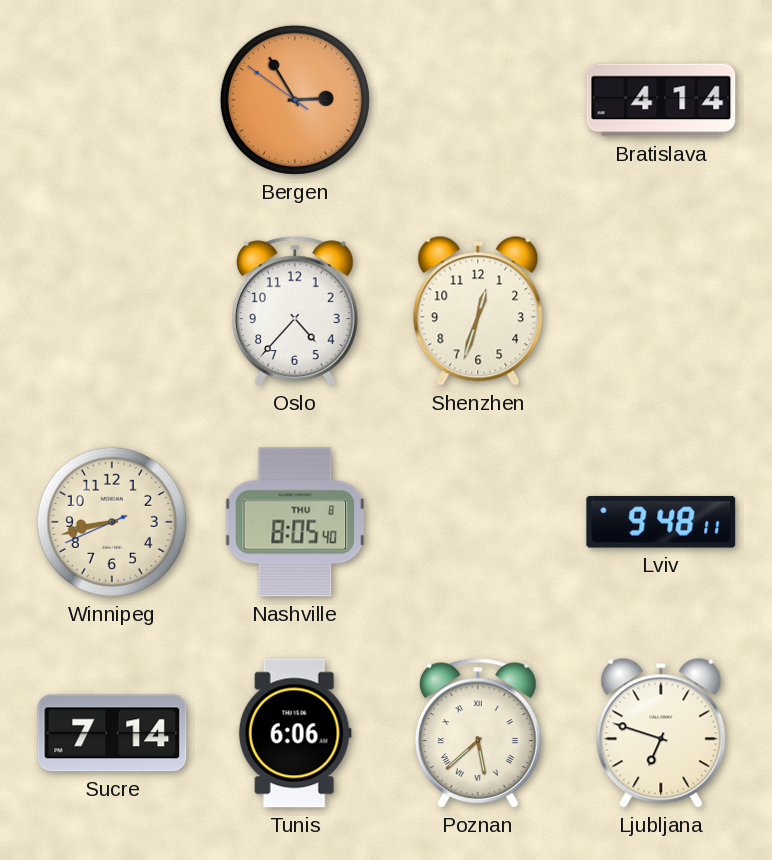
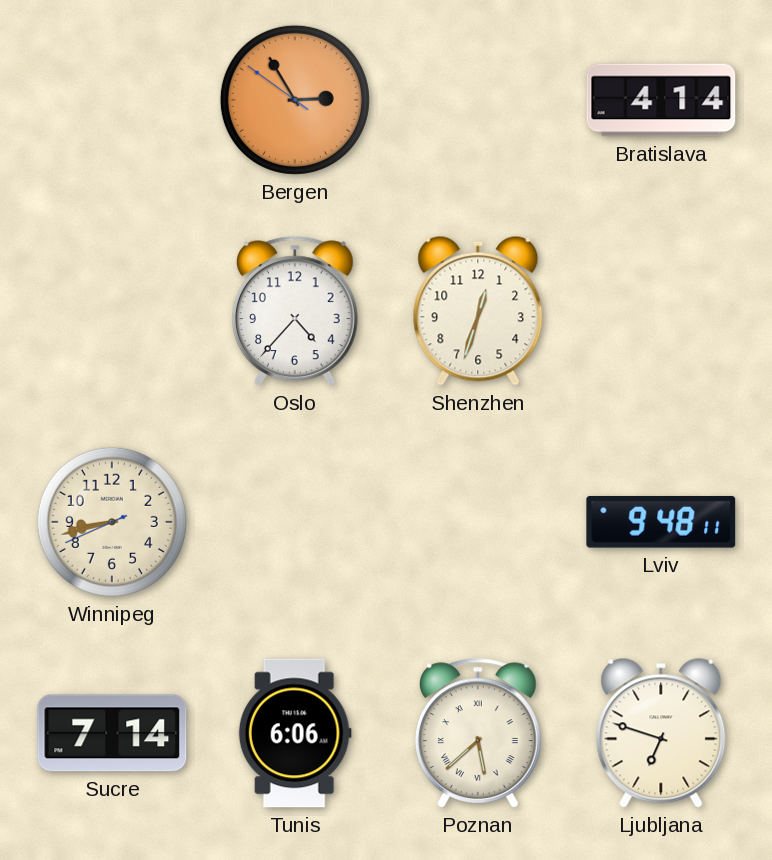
Nashville: 8:05 -> none
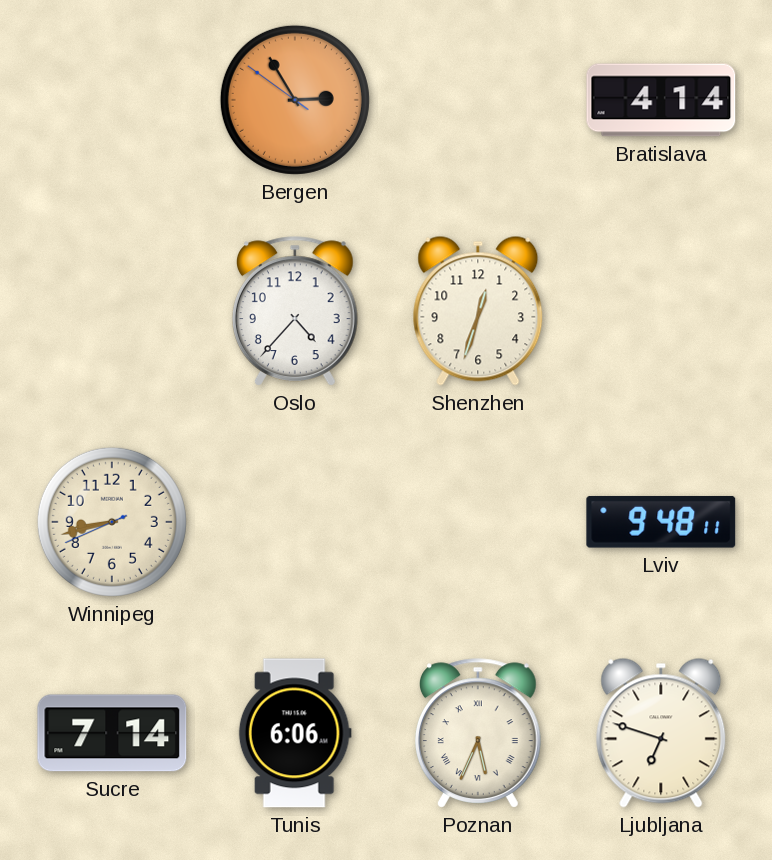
Poznan: 5:38 -> 5:34
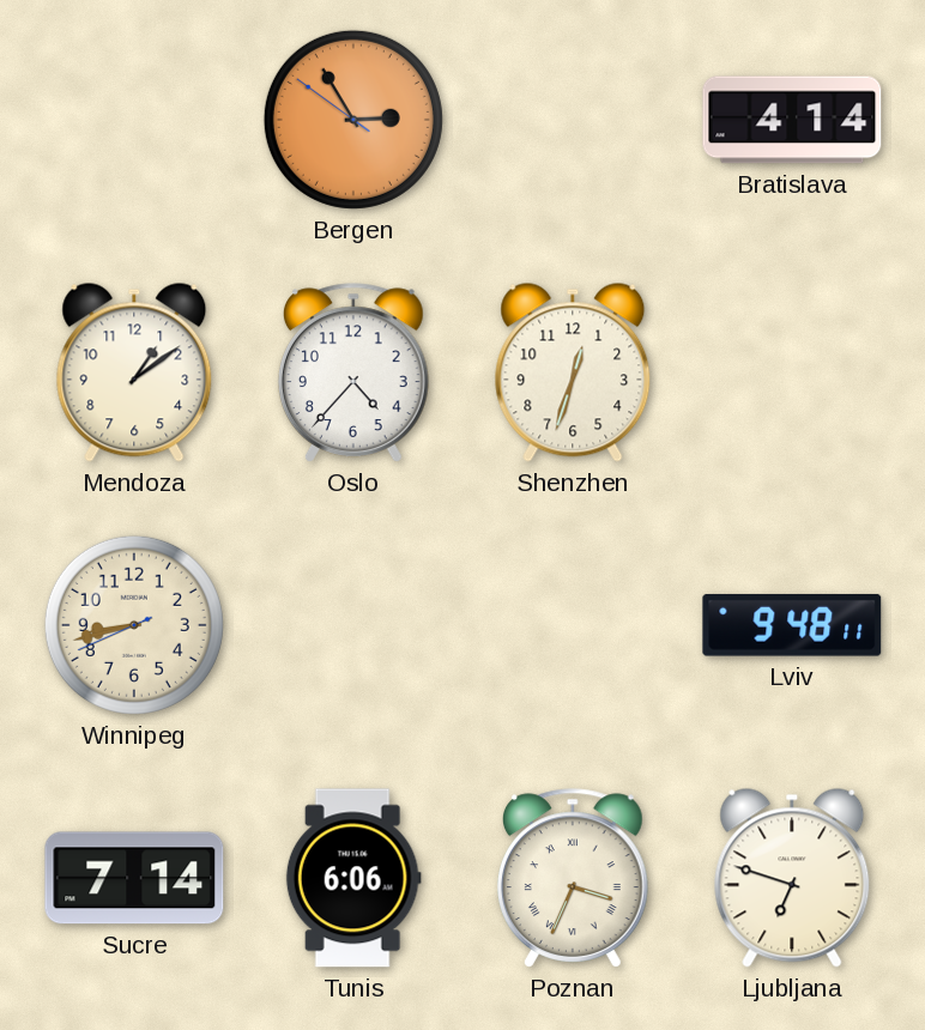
Mendoza: none -> 1:09
Poznan: 5:34 -> 3:34
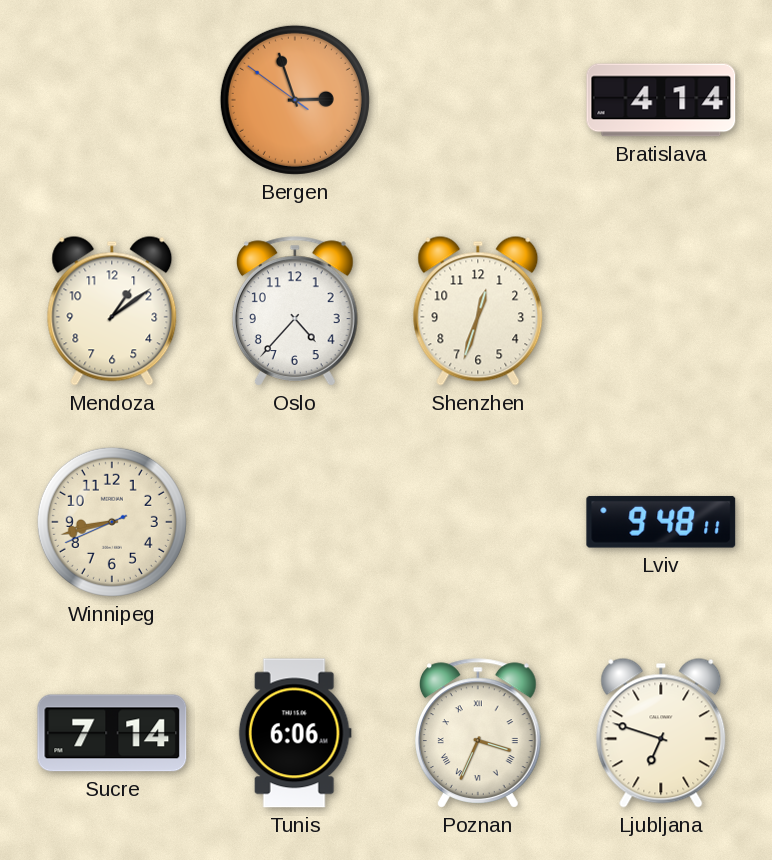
Bergen: 2:54 -> 2:56
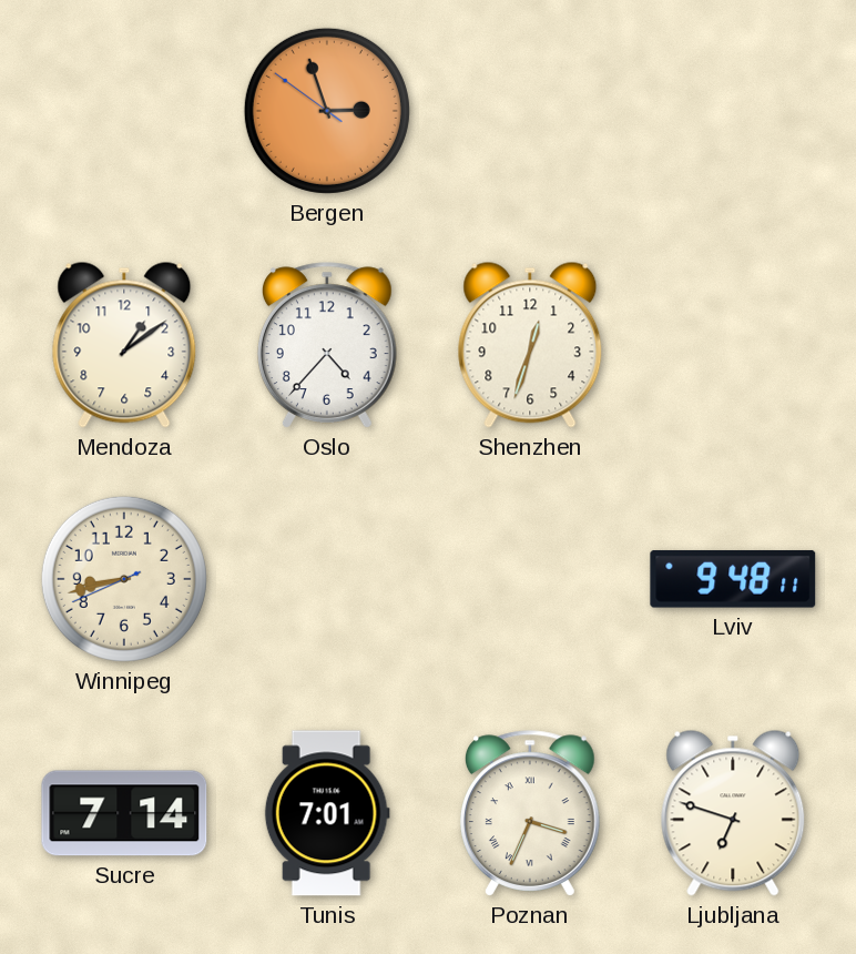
Bratislava: 4:14 -> none
Tunis: 6:06 -> 7:01
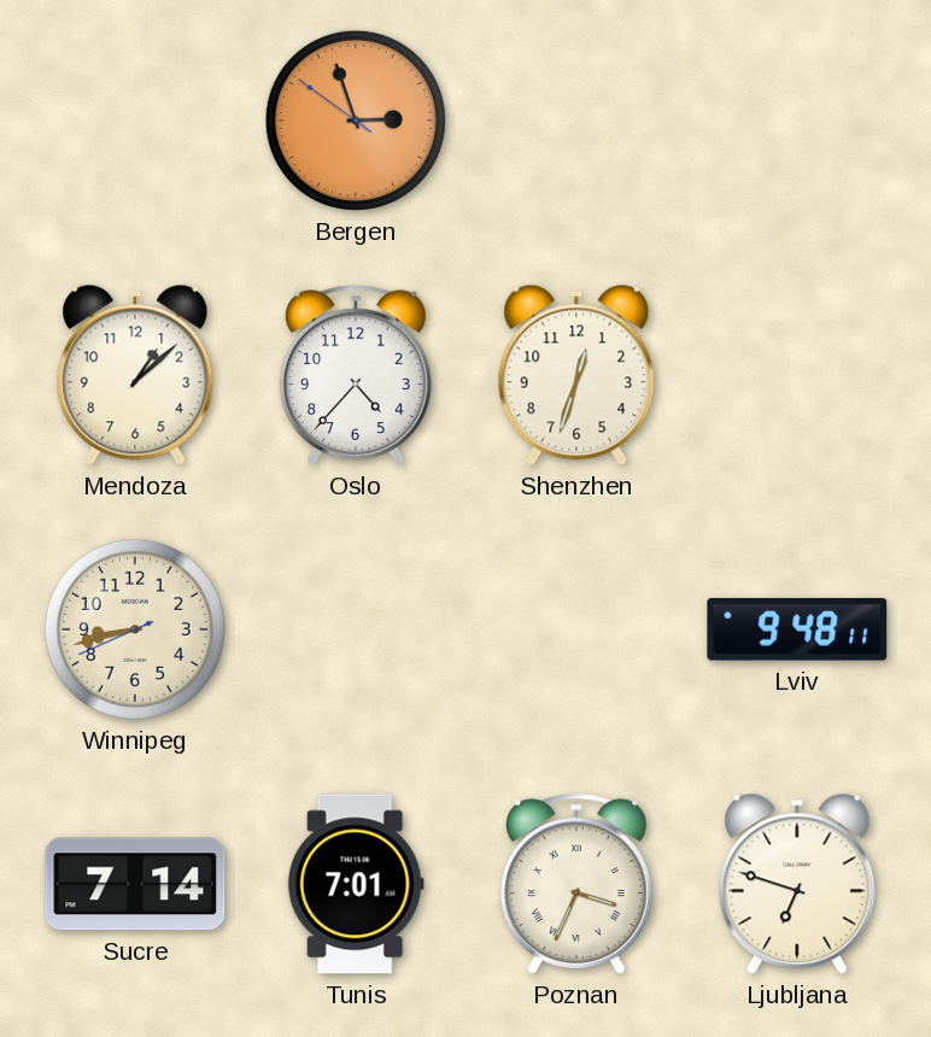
Mendoza: 1:09 -> 1:08
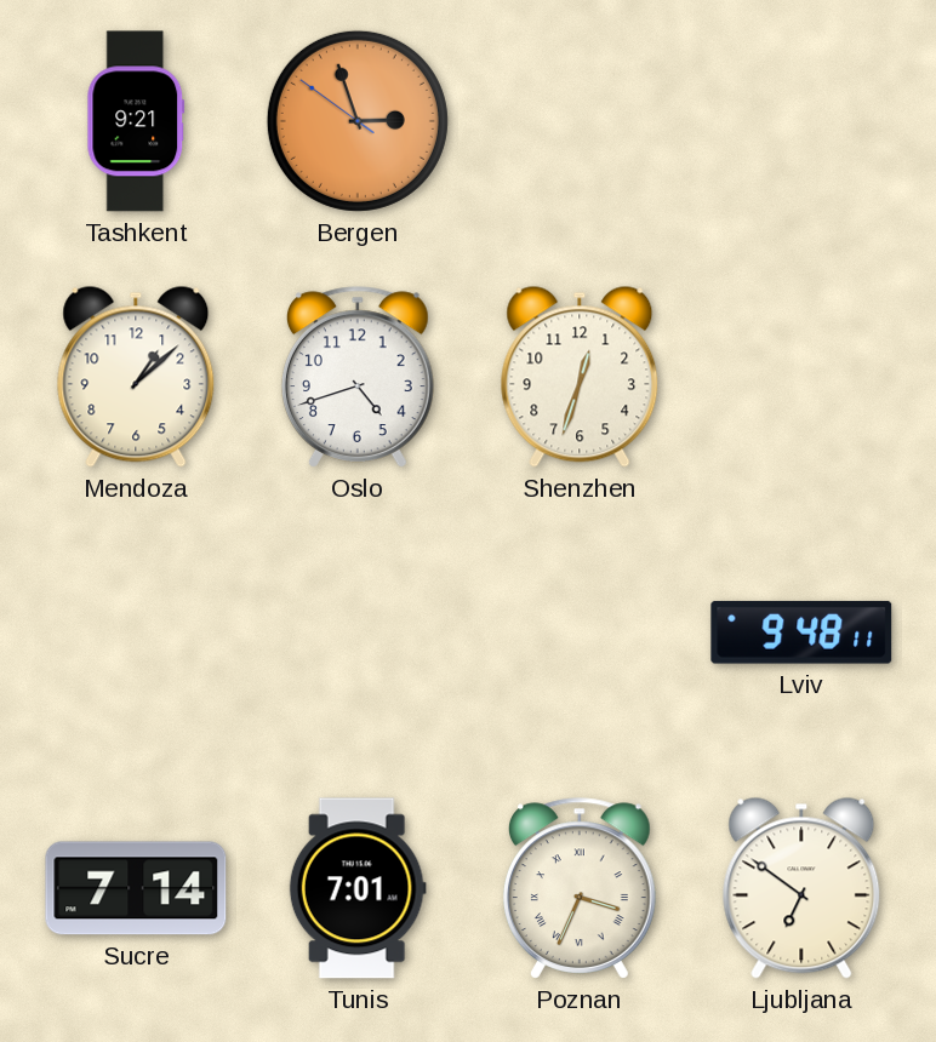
Tashkent: none -> 9:21
Oslo: 4:37 -> 4:42
Winnipeg: 8:42 -> none
Ljubljana: 6:48 -> 6:51
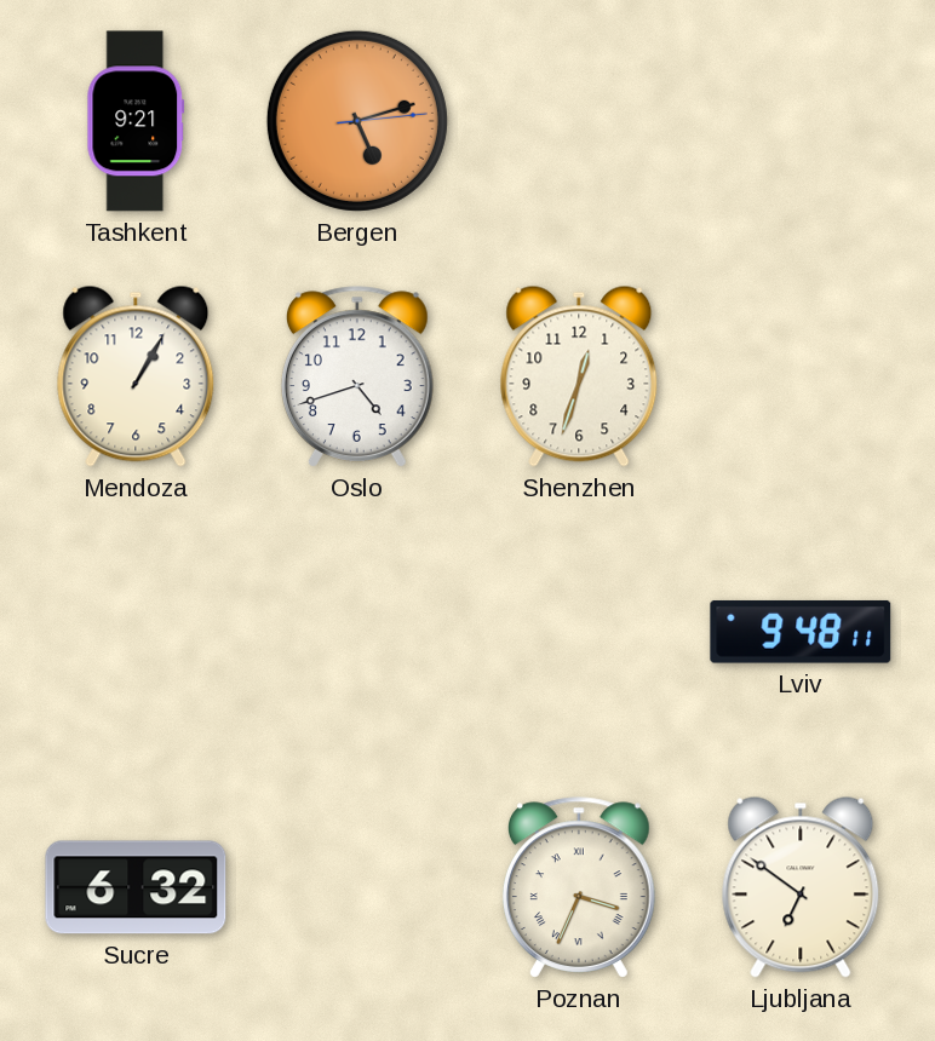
Bergen: 2:56 -> 5:12
Mendoza: 1:08 -> 1:05
Sucre: 7:14 -> 6:32
Tunis: 7:01 -> none
